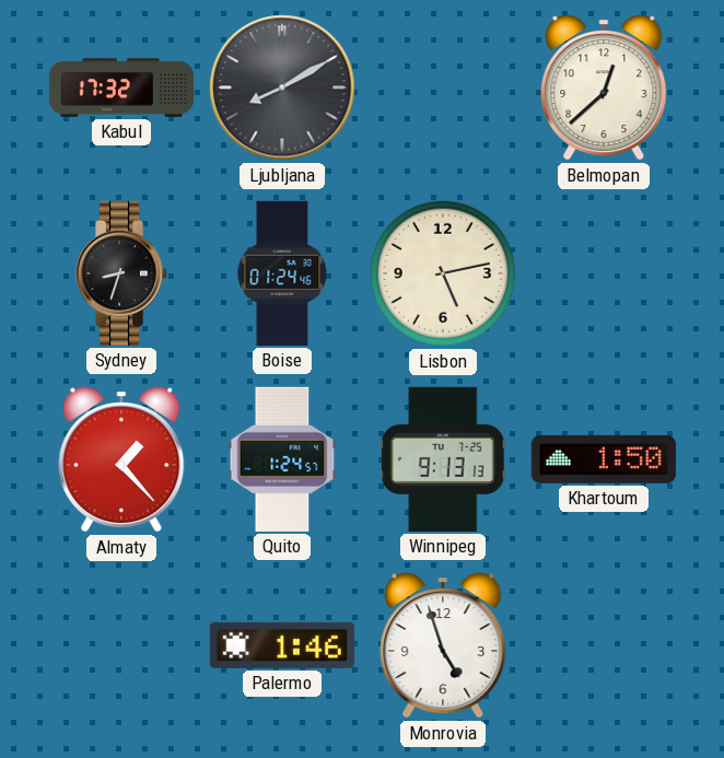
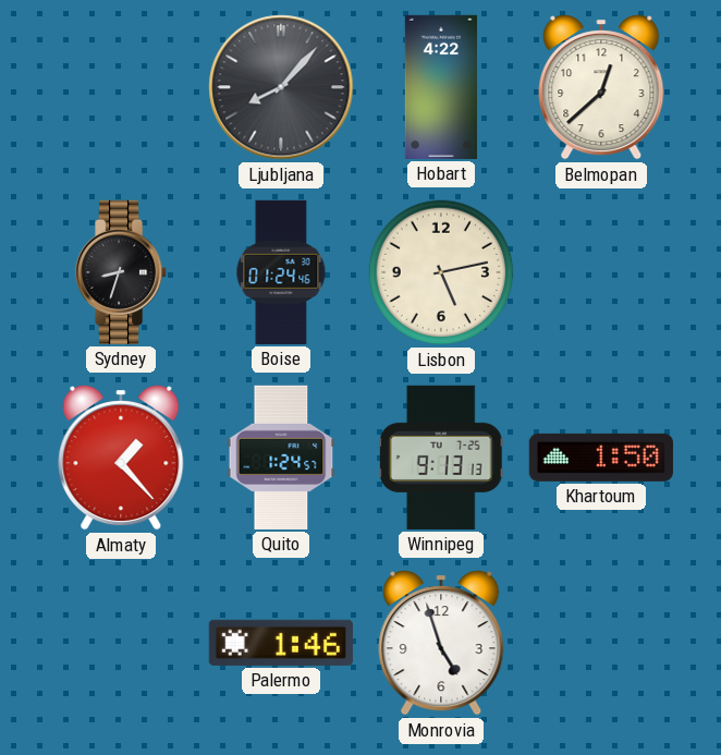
Kabul: 17:32 -> none
Ljubljana: 8:10 -> 8:07
Hobart: none -> 4:22
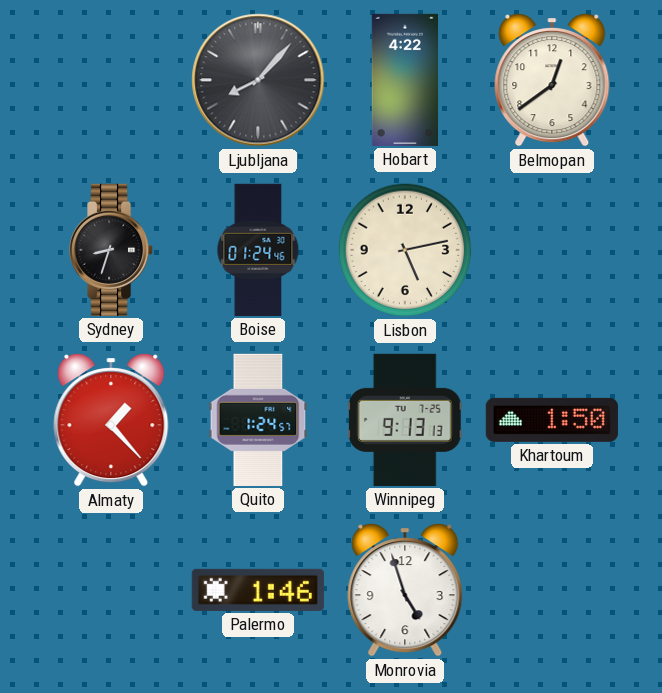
Belmopan: 12:38 -> 12:39
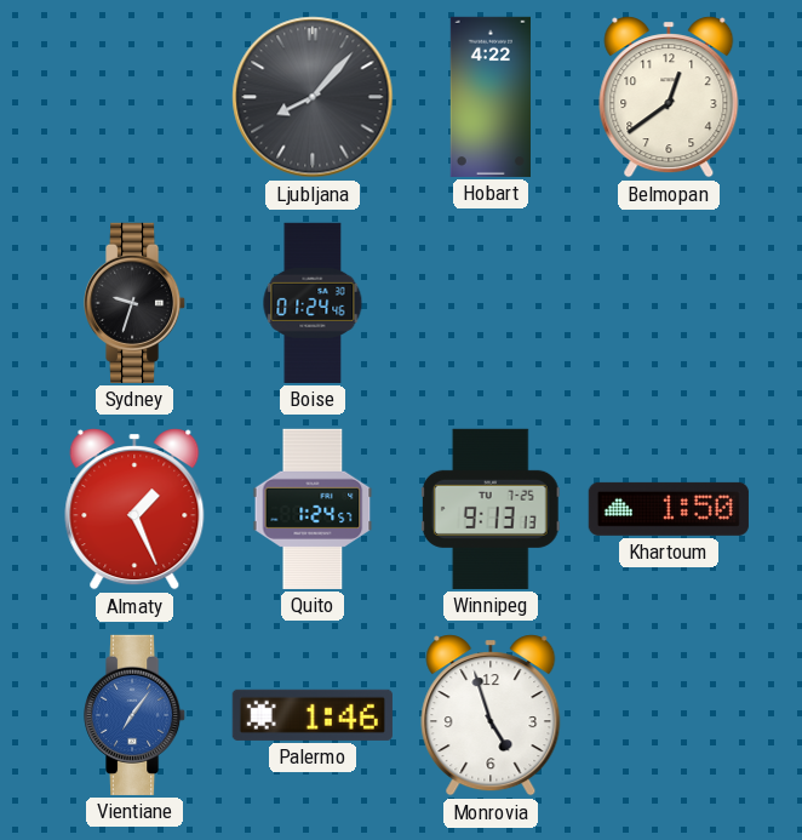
Sydney: 8:33 -> 9:33
Lisbon: 5:13 -> none
Almaty: 1:23 -> 1:26
Vientiane: none -> 7:06
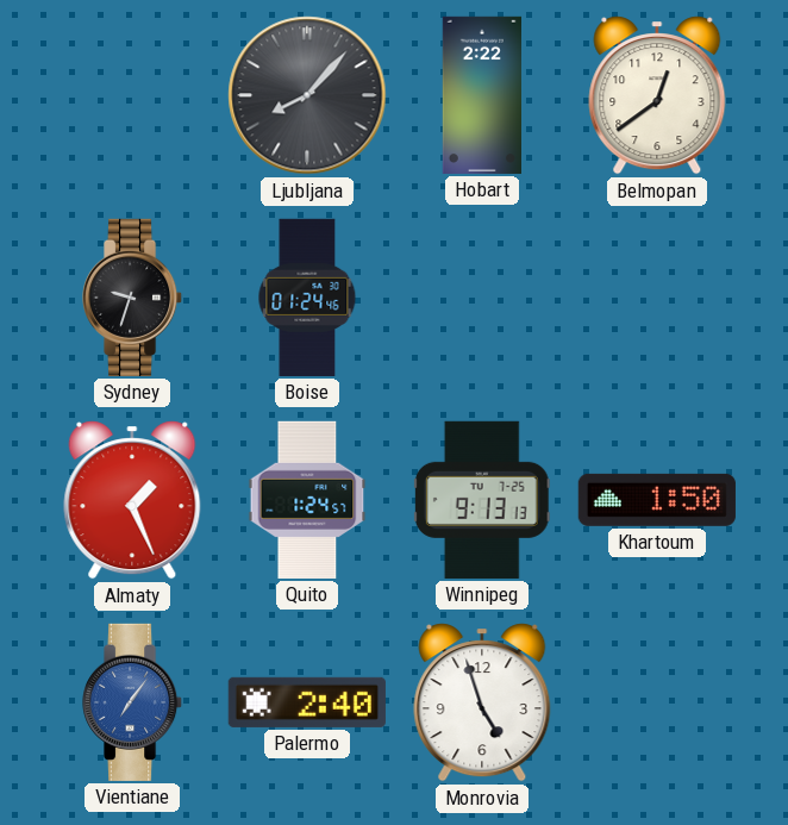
Hobart: 4:22 -> 2:22
Palermo: 1:46 -> 2:40
